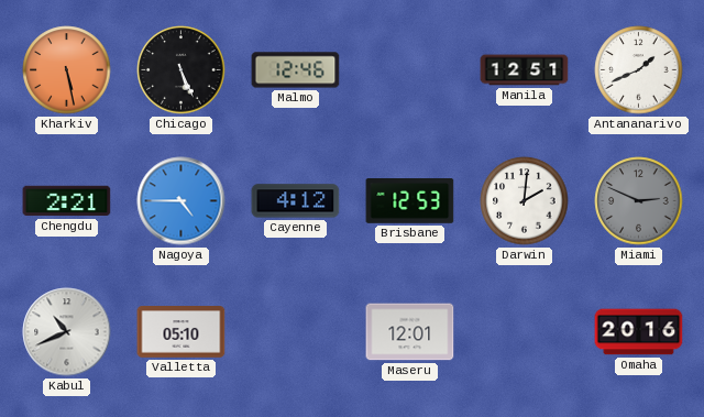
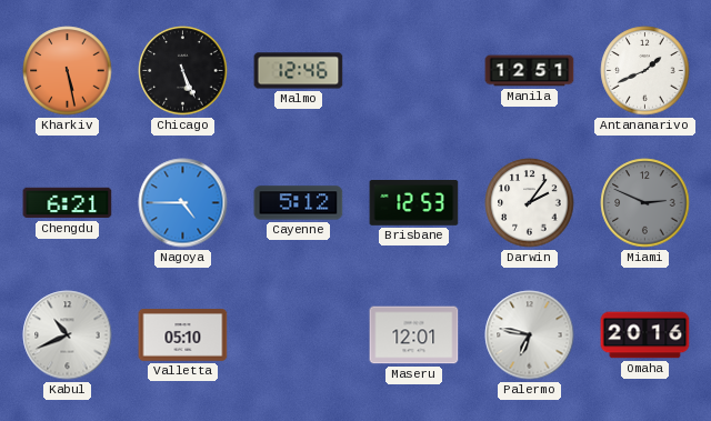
Chengdu: 2:21 -> 6:21
Cayenne: 4:12 -> 5:12
Darwin: 2:01 -> 2:06
Palermo: none -> 6:47
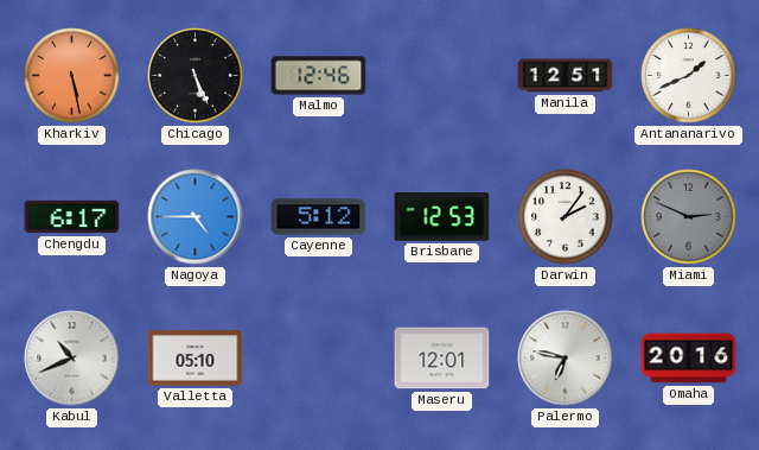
Chengdu: 6:21 -> 6:17
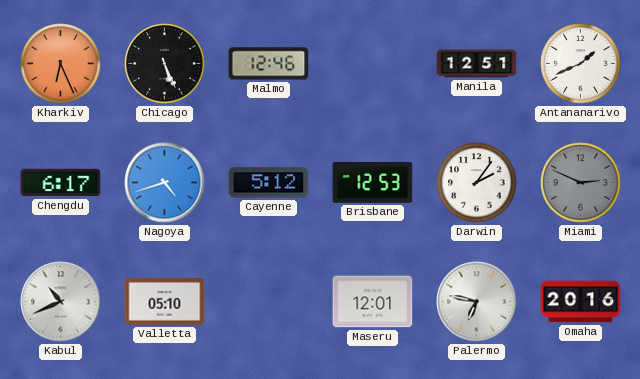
Kharkiv: 5:28 -> 6:26
Nagoya: 4:45 -> 4:42
